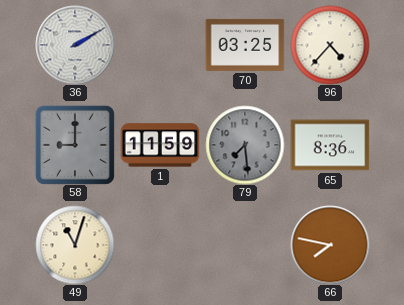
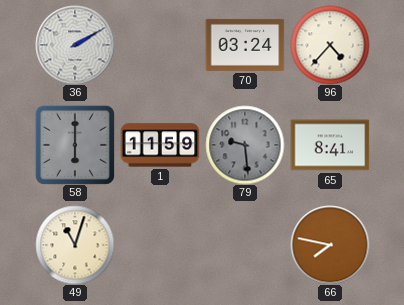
70: 03:25 -> 03:24
58: 9:00 -> 6:00
79: 7:29 -> 9:29
65: 8:36 -> 8:41
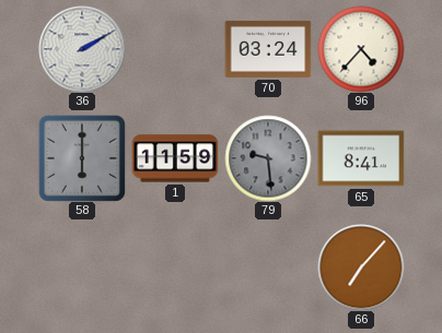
49: 11:03 -> none
66: 7:47 -> 7:07
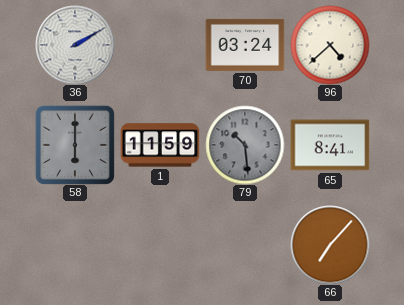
96: 4:37 -> 4:38
79: 9:29 -> 10:29
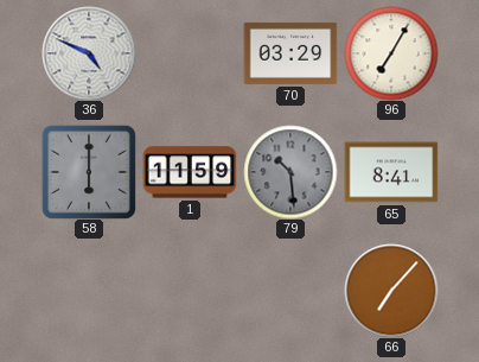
36: 2:10 -> 4:49
70: 03:24 -> 03:29
96: 4:38 -> 7:05
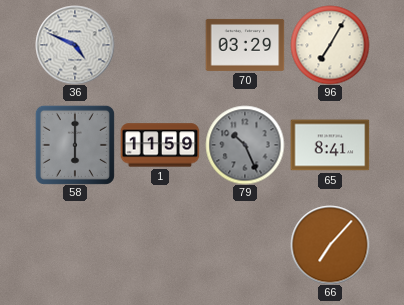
79: 10:29 -> 10:26
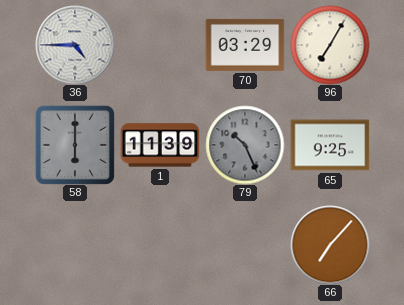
36: 4:49 -> 4:45
1: 11:59 -> 11:39
65: 8:41 -> 9:25
